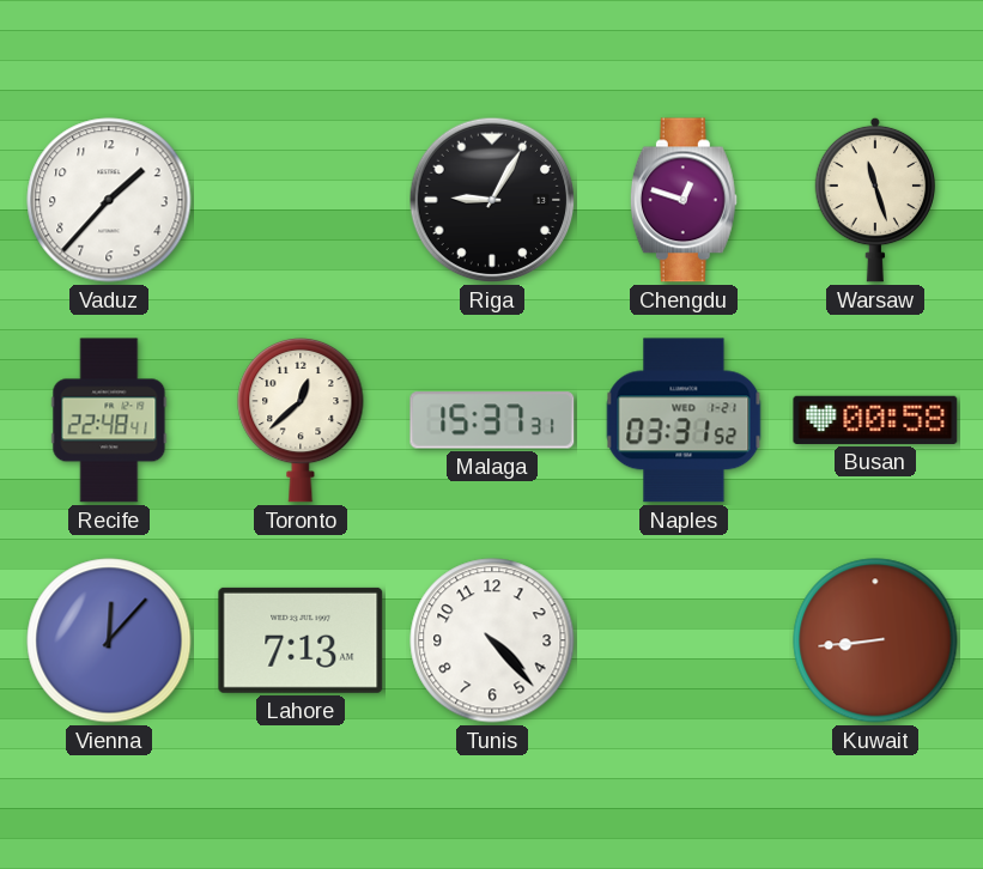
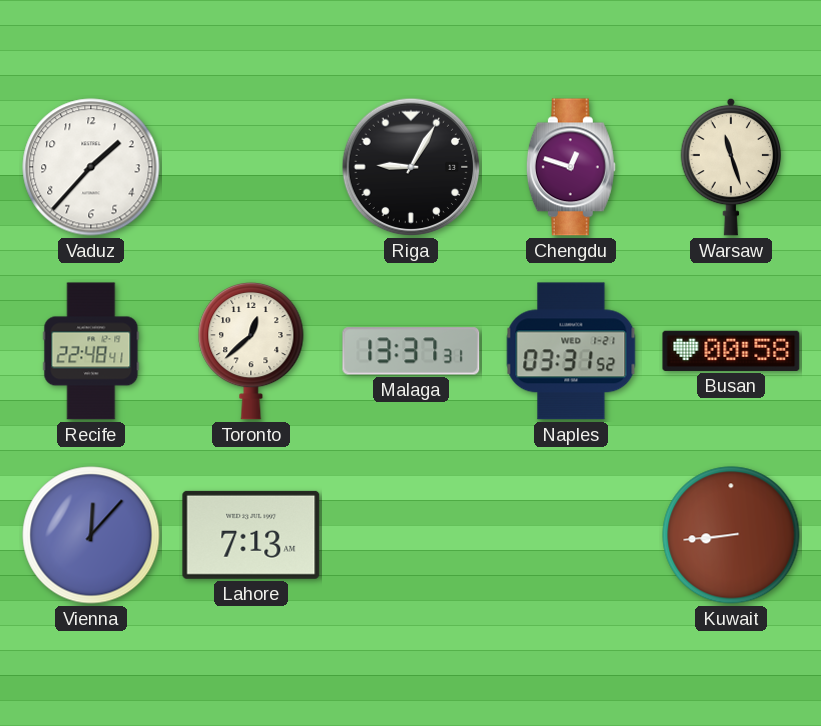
Malaga: 15:37 -> 13:37
Tunis: 4:23 -> none
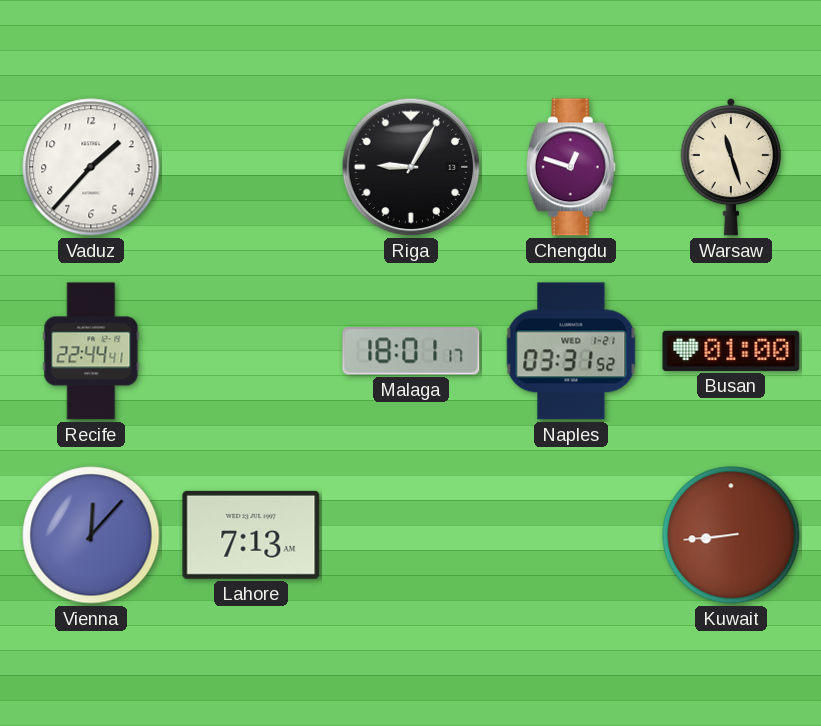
Recife: 22:48 -> 22:44
Toronto: 12:38 -> none
Malaga: 13:37 -> 18:01
Busan: 00:58 -> 01:00
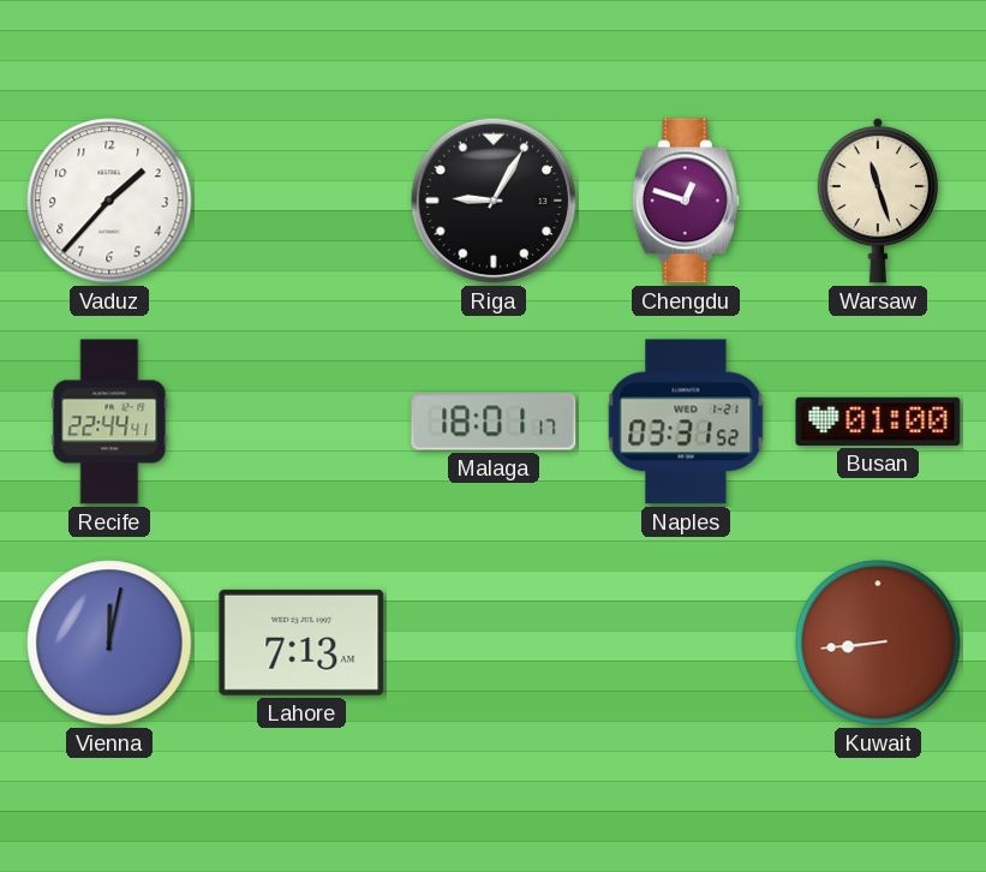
Vienna: 12:07 -> 12:02
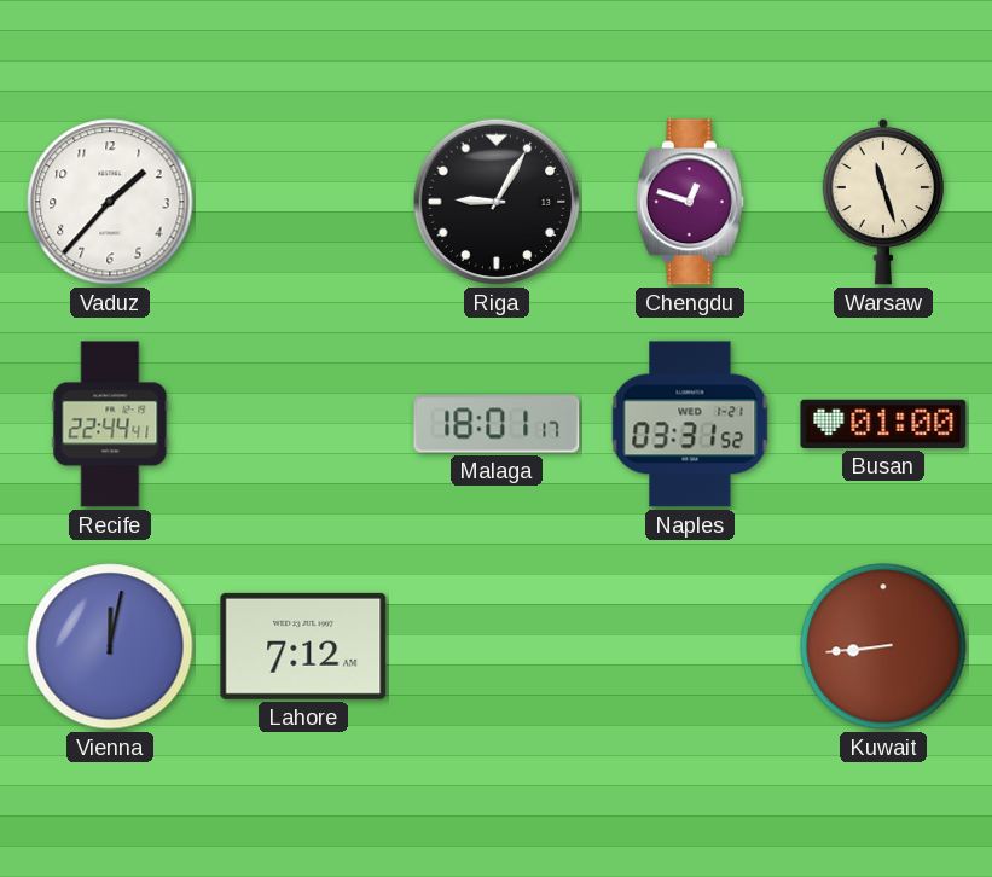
Lahore: 7:13 -> 7:12
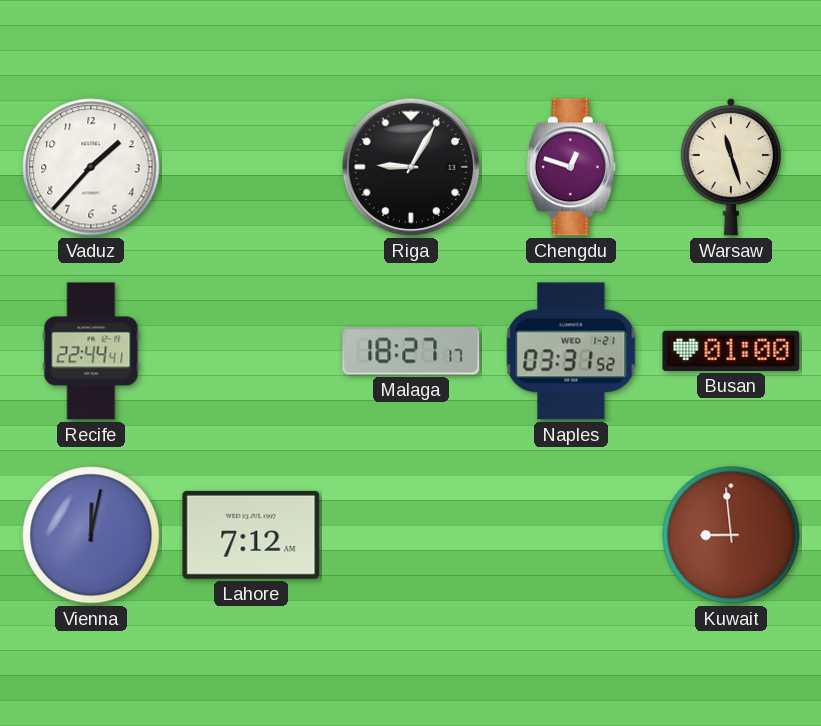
Malaga: 18:01 -> 18:27
Kuwait: 8:44 -> 8:59
